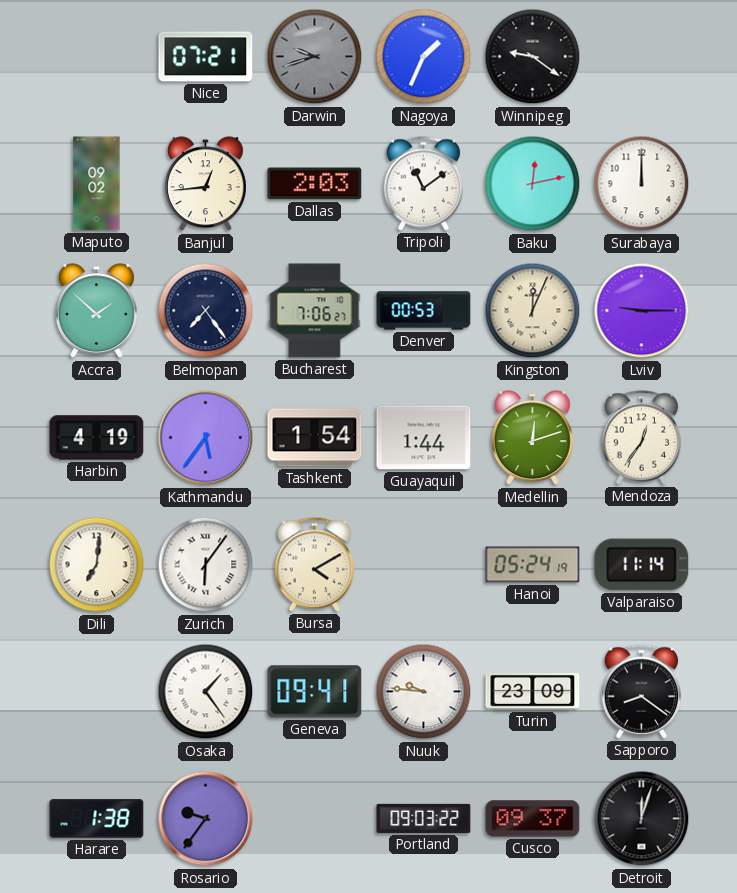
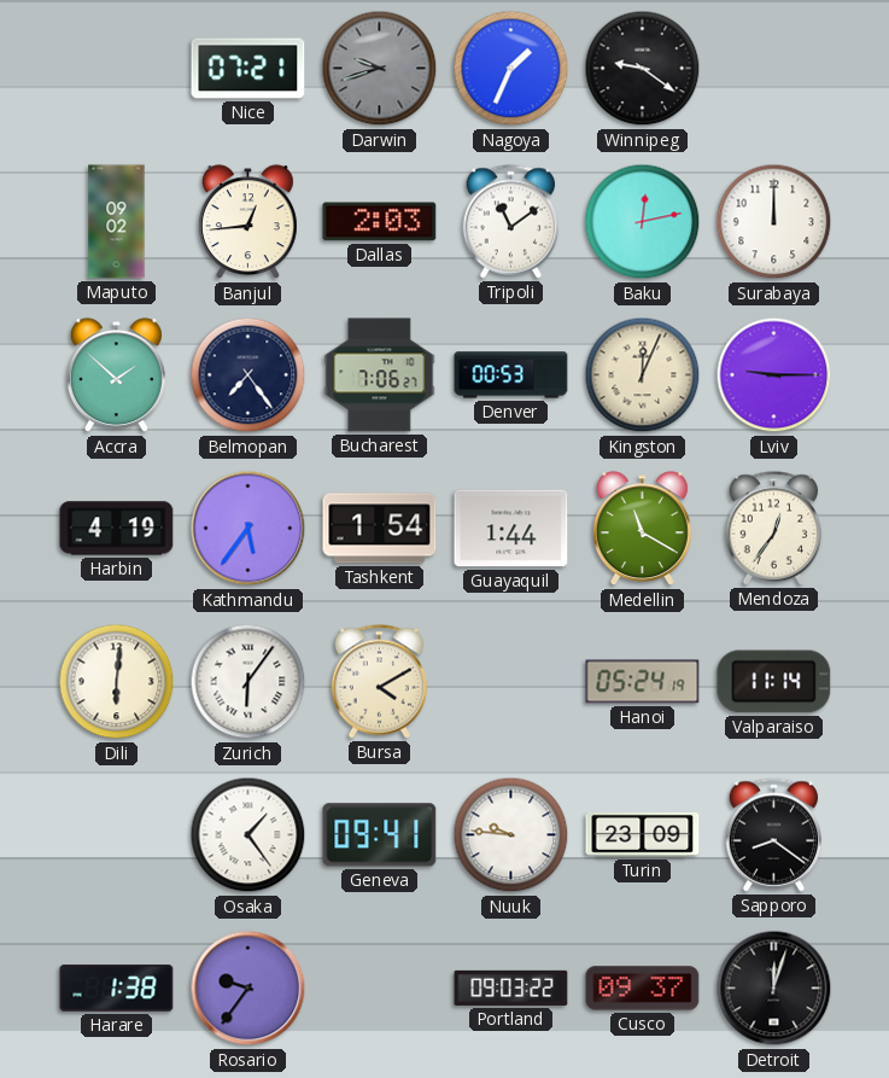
Medellin: 12:12 -> 11:20
Dili: 7:01 -> 6:01
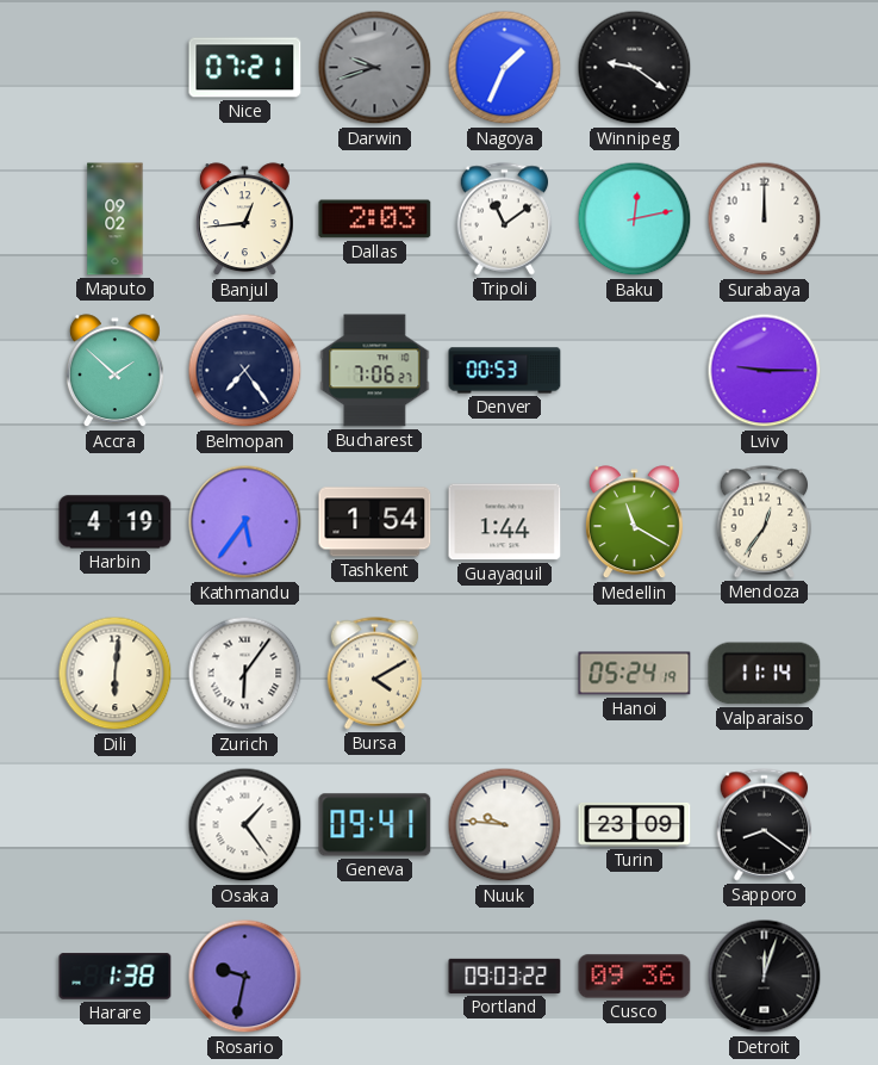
Kingston: 12:04 -> none
Rosario: 9:36 -> 9:32
Cusco: 09:37 -> 09:36
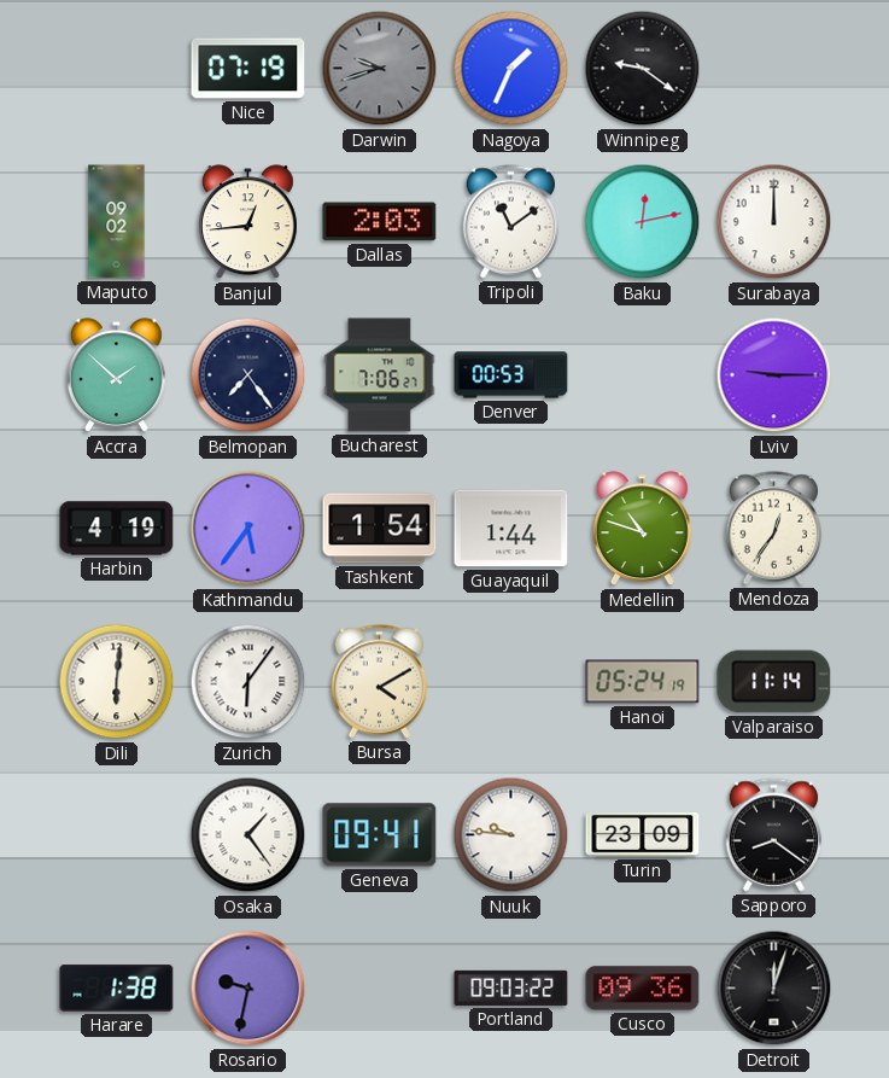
Nice: 07:21 -> 07:19
Medellin: 11:20 -> 10:48
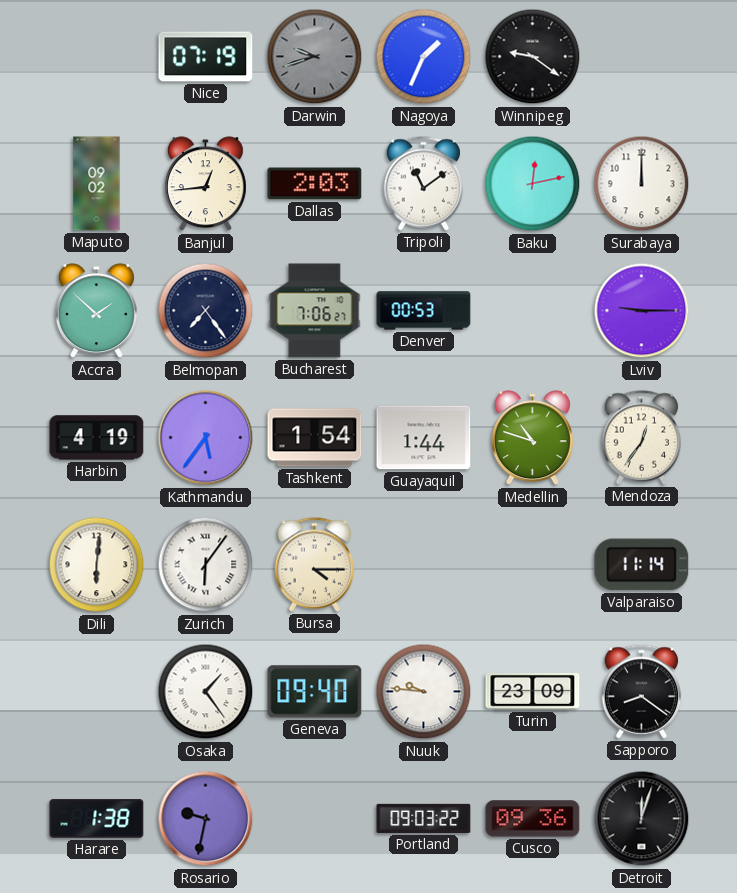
Bursa: 4:10 -> 4:15
Hanoi: 05:24 -> none
Geneva: 09:41 -> 09:40
